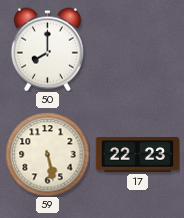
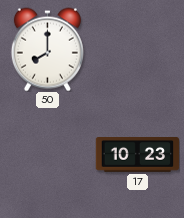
59: 5:28 -> none
17: 22:23 -> 10:23
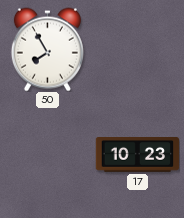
50: 8:00 -> 7:55
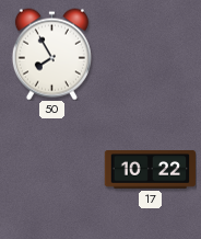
17: 10:23 -> 10:22
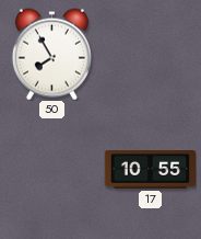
17: 10:22 -> 10:55
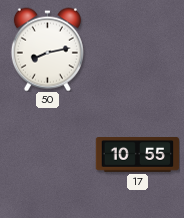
50: 7:55 -> 8:13
